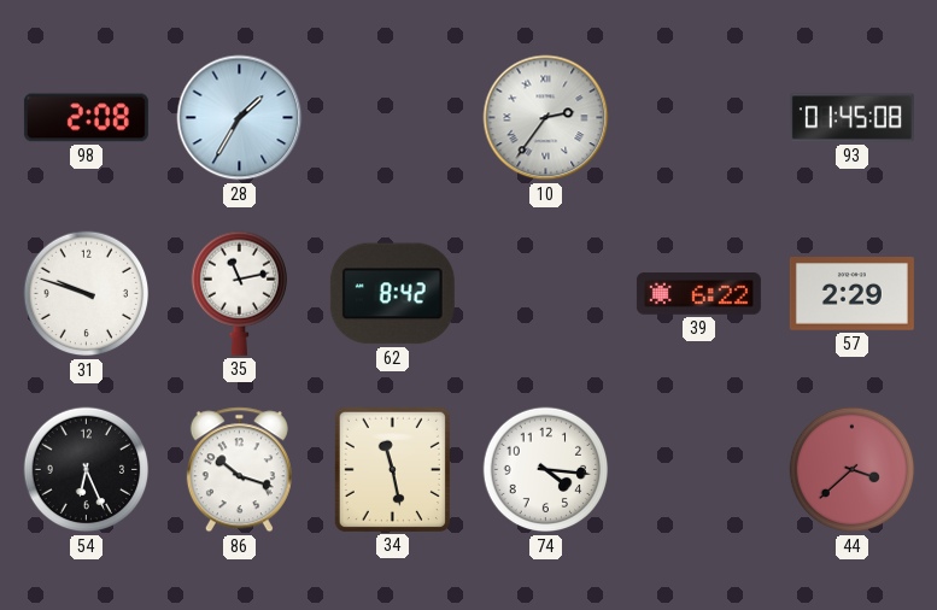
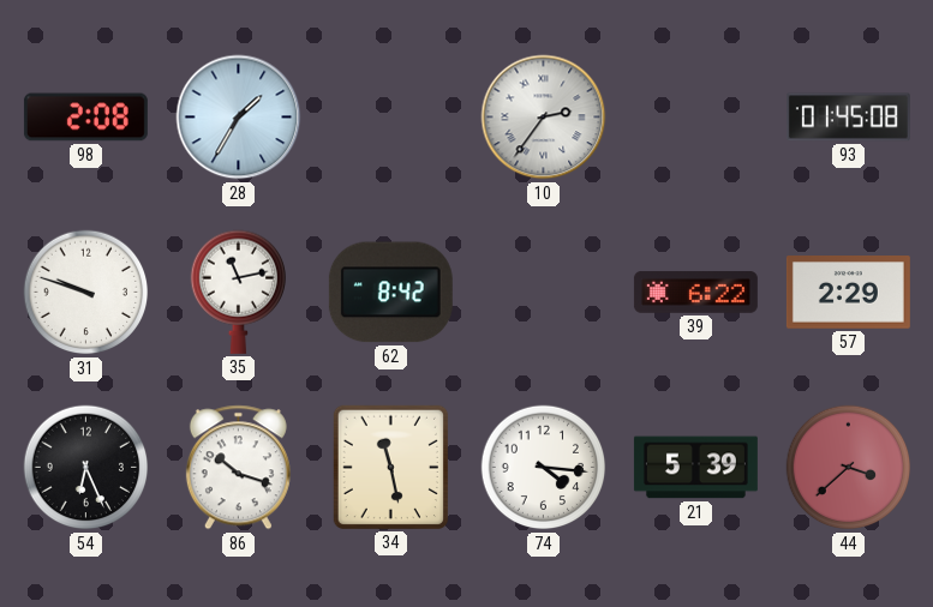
21: none -> 5:39
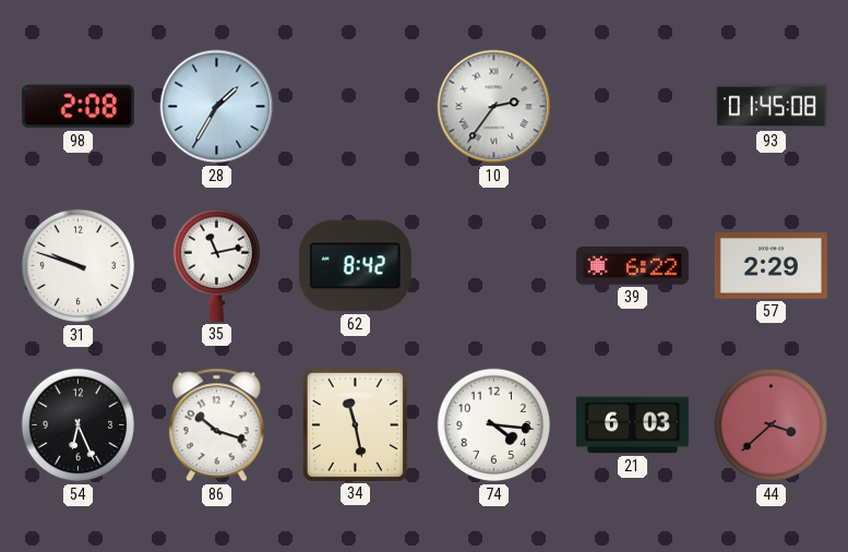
21: 5:39 -> 6:03
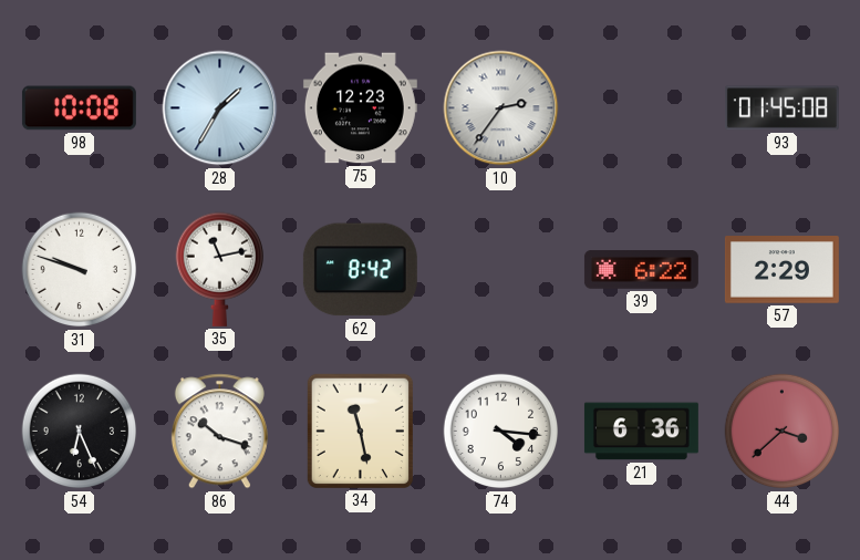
98: 2:08 -> 10:08
75: none -> 12:23
21: 6:03 -> 6:36
